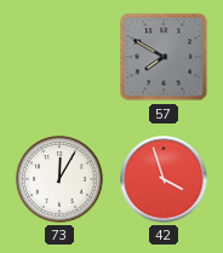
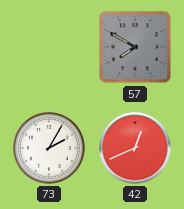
73: 12:05 -> 2:05
42: 3:57 -> 12:41
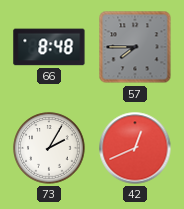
66: none -> 8:48
57: 7:50 -> 7:45
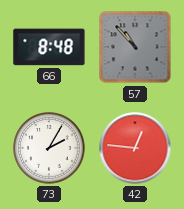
57: 7:45 -> 10:53
42: 12:41 -> 12:46
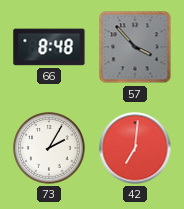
57: 10:53 -> 3:53
42: 12:46 -> 7:01
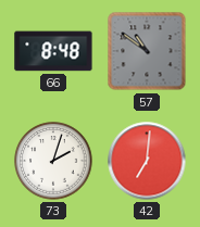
57: 3:53 -> 10:51
73: 2:05 -> 2:03
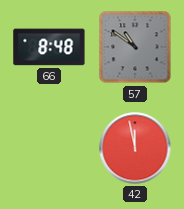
73: 2:03 -> none
42: 7:01 -> 11:58
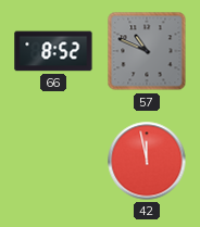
66: 8:48 -> 8:52
57: 10:51 -> 10:49
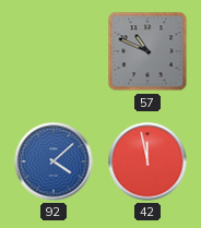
66: 8:52 -> none
92: none -> 4:08
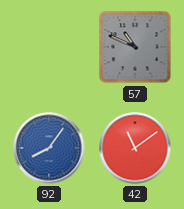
92: 4:08 -> 8:06
42: 11:58 -> 11:09
